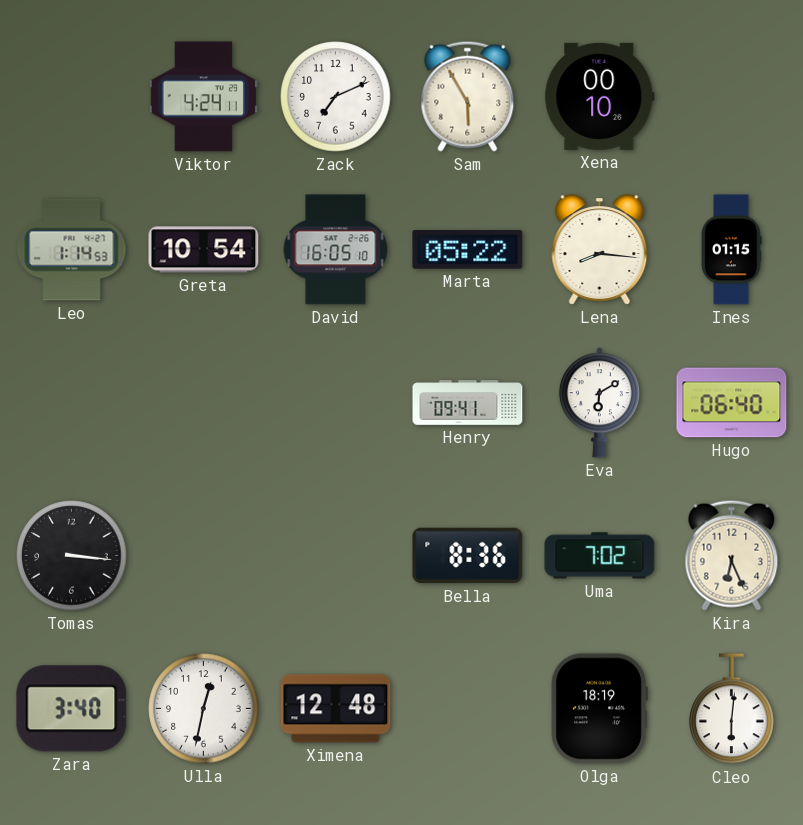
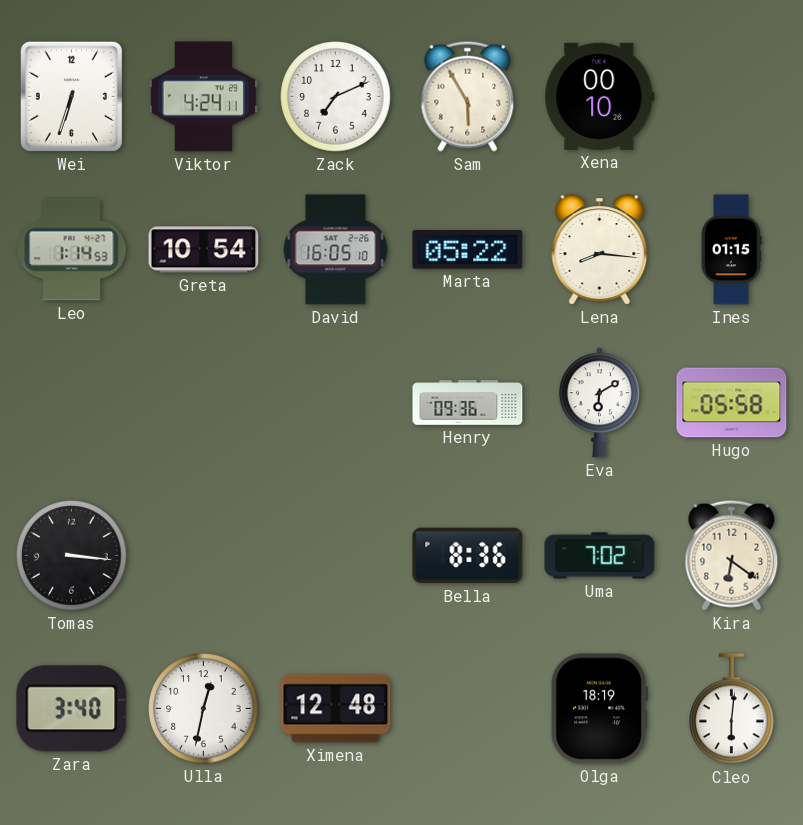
Wei: none -> 6:33
Henry: 09:41 -> 09:36
Hugo: 06:40 -> 05:58
Kira: 6:26 -> 6:21
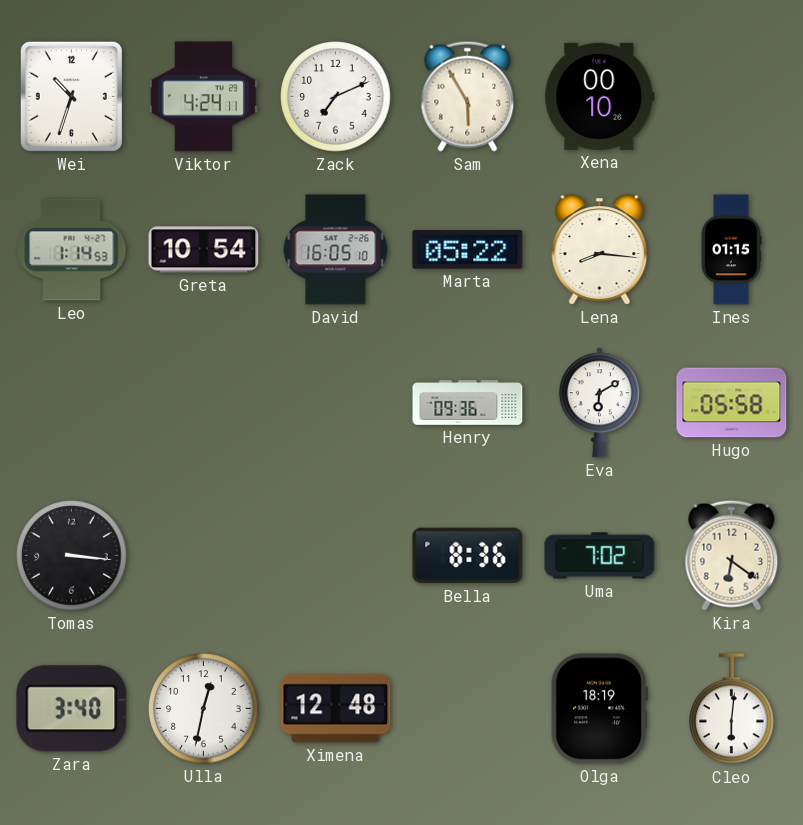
Wei: 6:33 -> 10:33
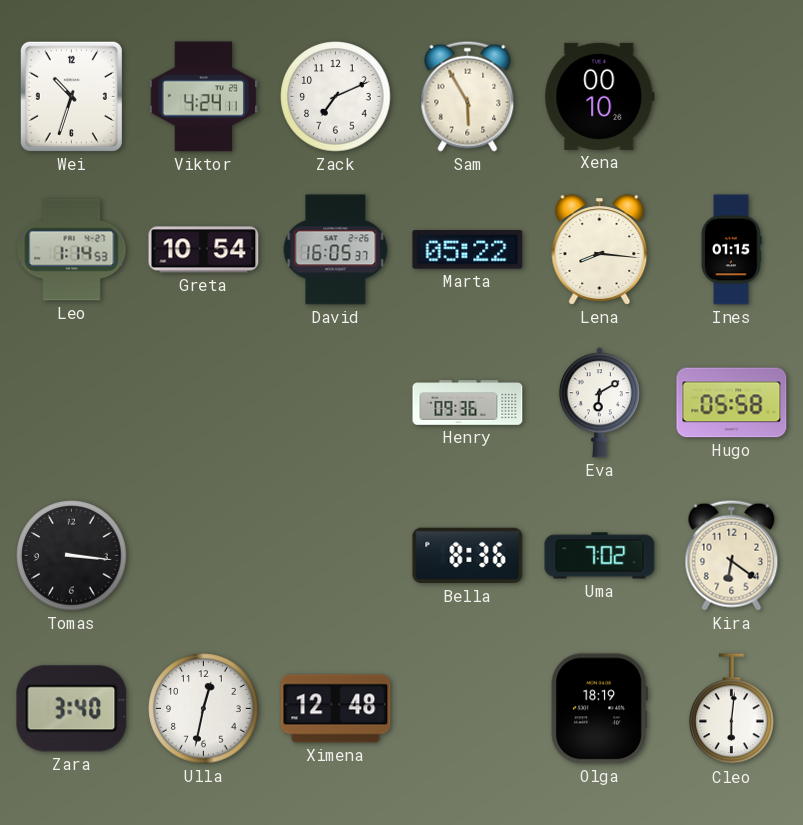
David: 16:05:10 -> 16:05:37
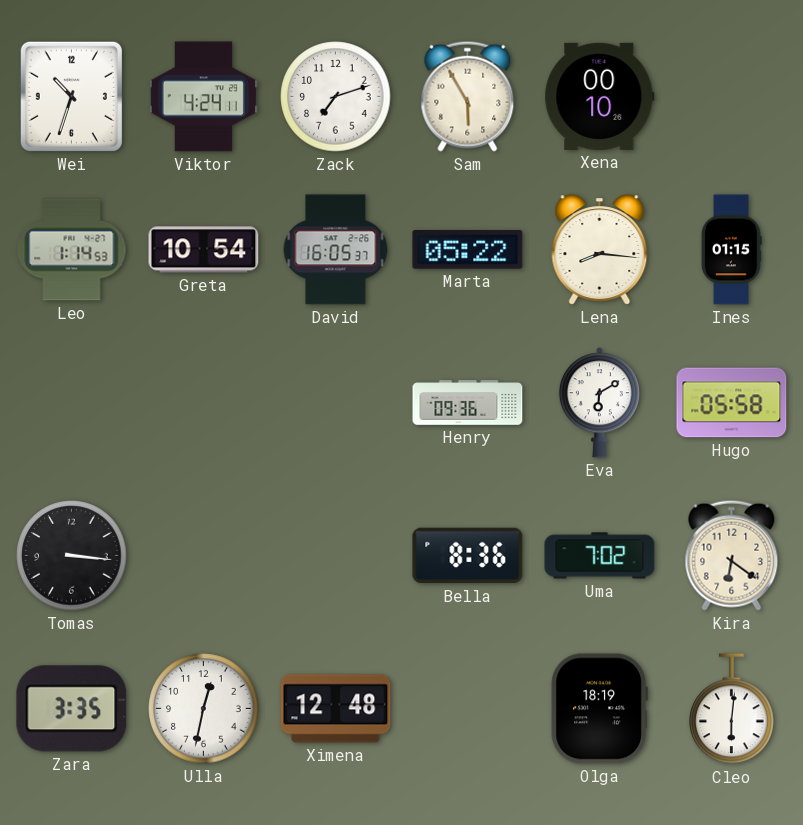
Zack: 7:11 -> 7:12
Zara: 3:40 -> 3:35
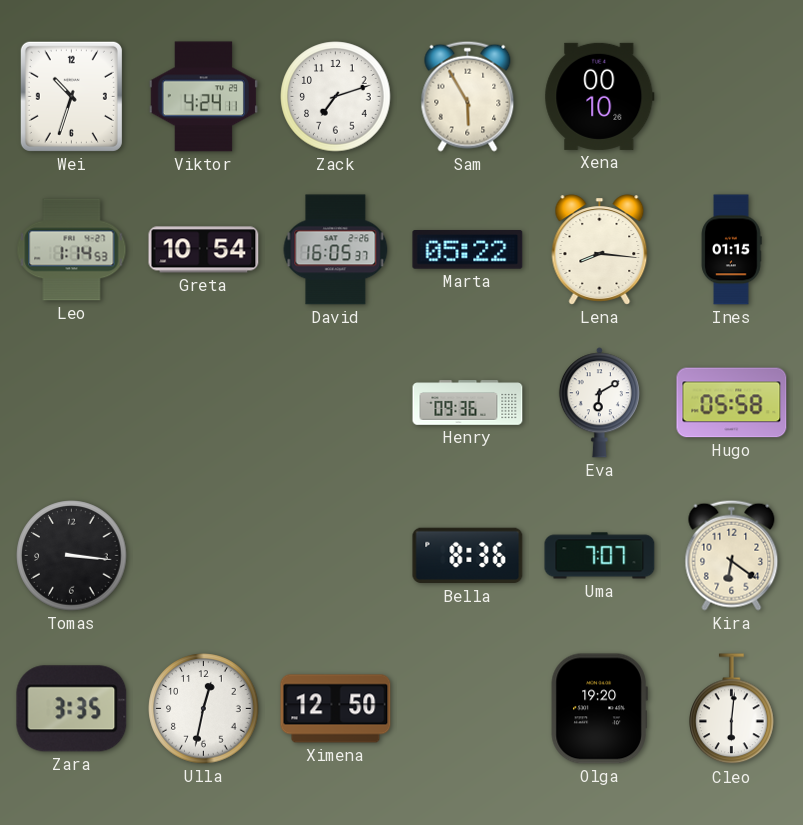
Uma: 7:02 -> 7:07
Ximena: 12:48 -> 12:50
Olga: 18:19 -> 19:20
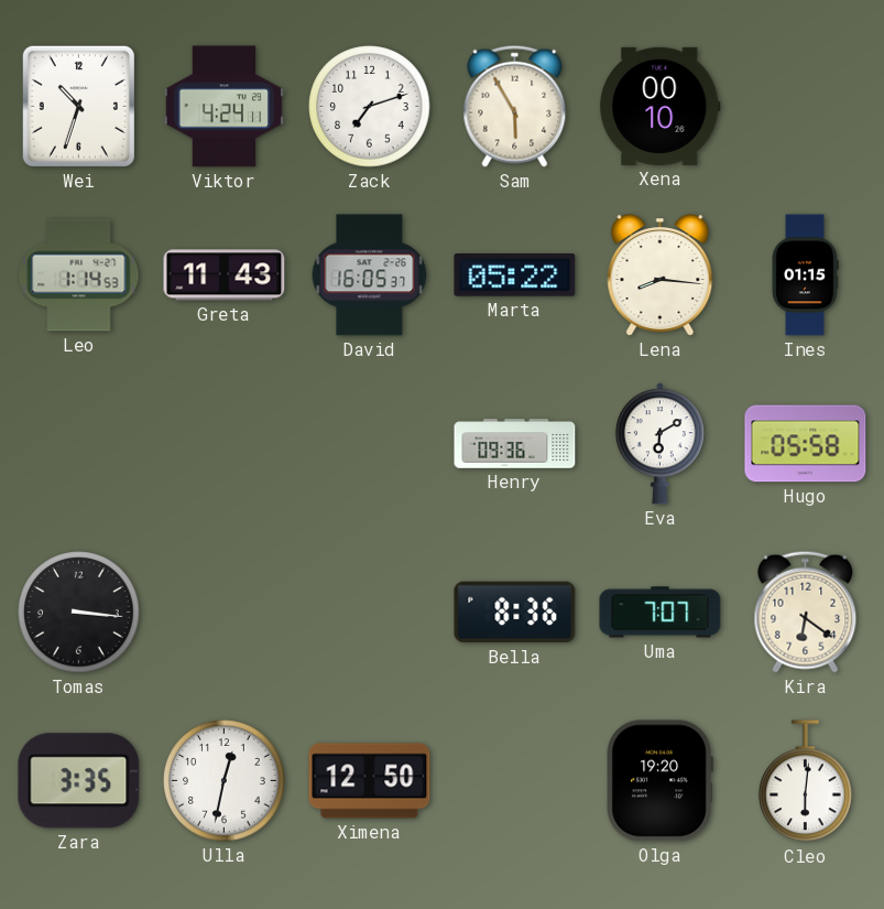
Greta: 10:54 -> 11:43
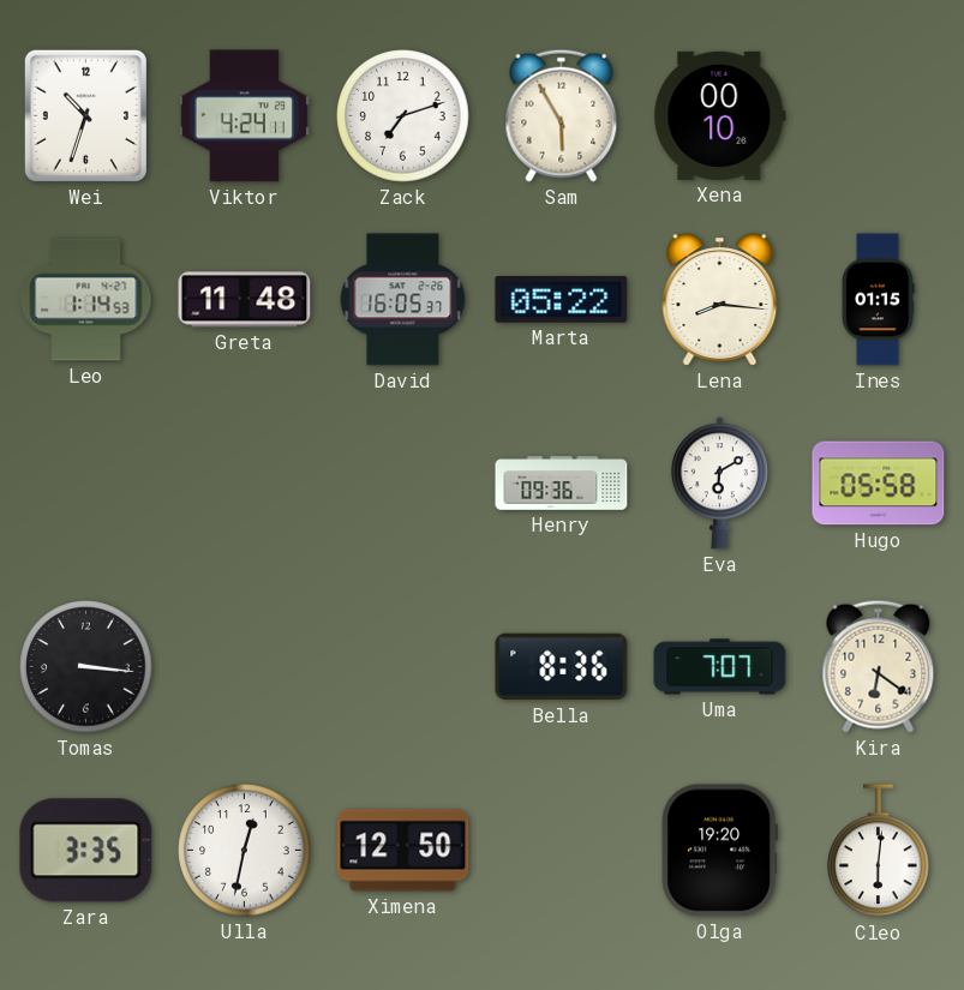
Greta: 11:43 -> 11:48
